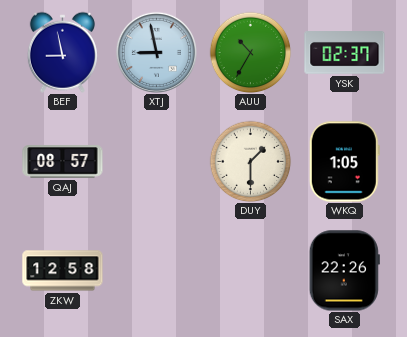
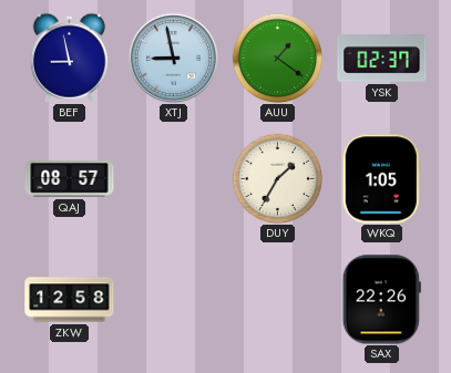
AUU: 10:35 -> 1:21
DUY: 1:30 -> 1:35
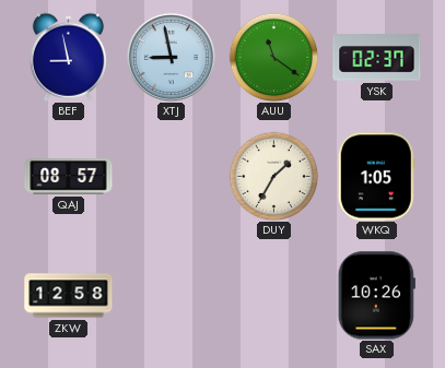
AUU: 1:21 -> 11:21
SAX: 22:26 -> 10:26
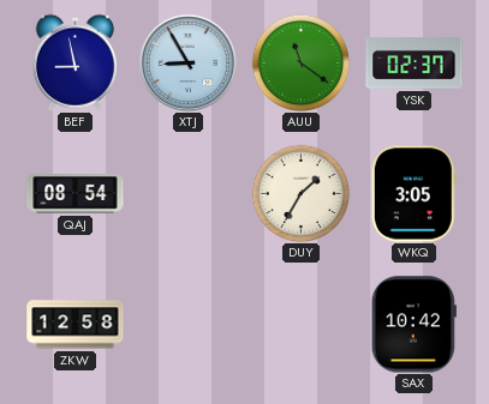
XTJ: 8:58 -> 8:55
QAJ: 08:57 -> 08:54
WKQ: 1:05 -> 3:05
SAX: 10:26 -> 10:42
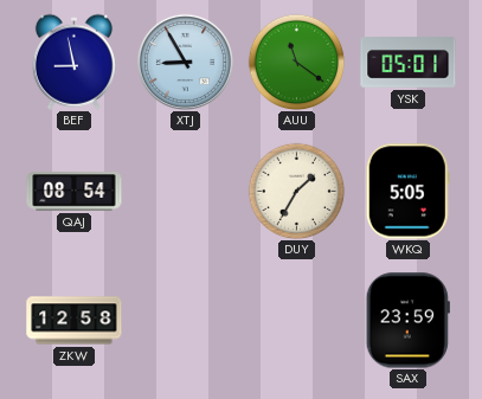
YSK: 02:37 -> 05:01
WKQ: 3:05 -> 5:05
SAX: 10:42 -> 23:59
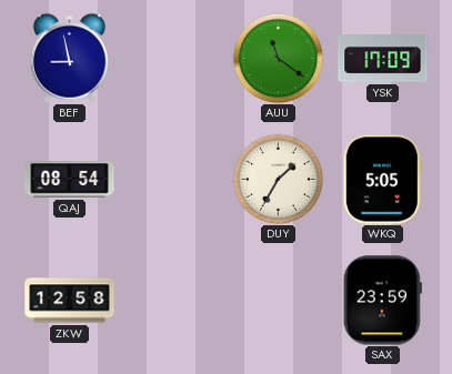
XTJ: 8:55 -> none
YSK: 05:01 -> 17:09
